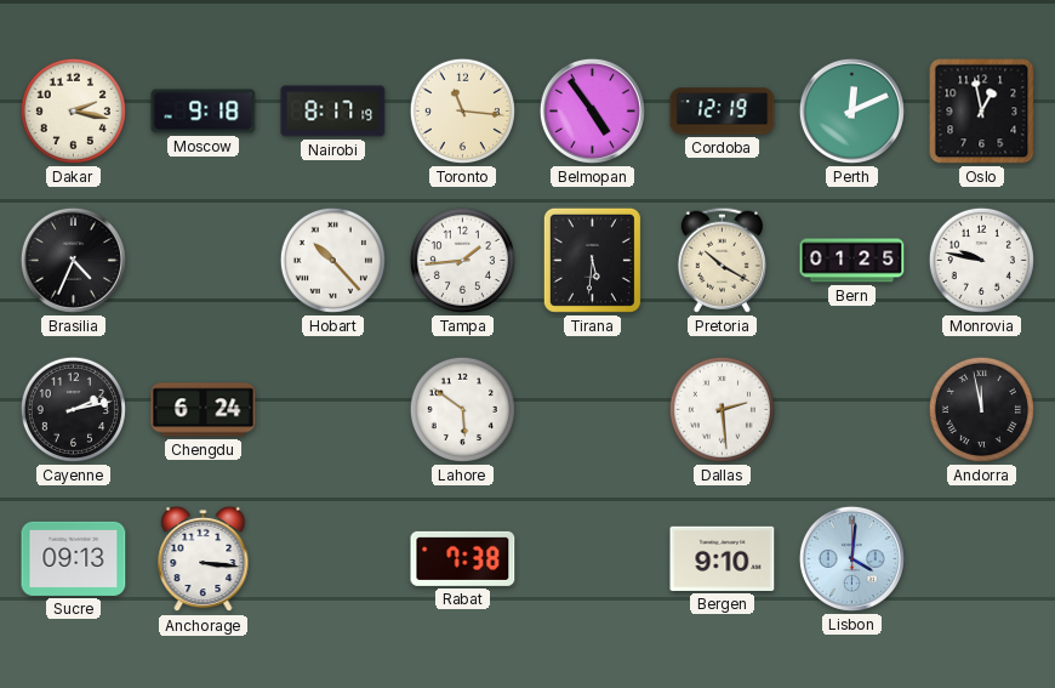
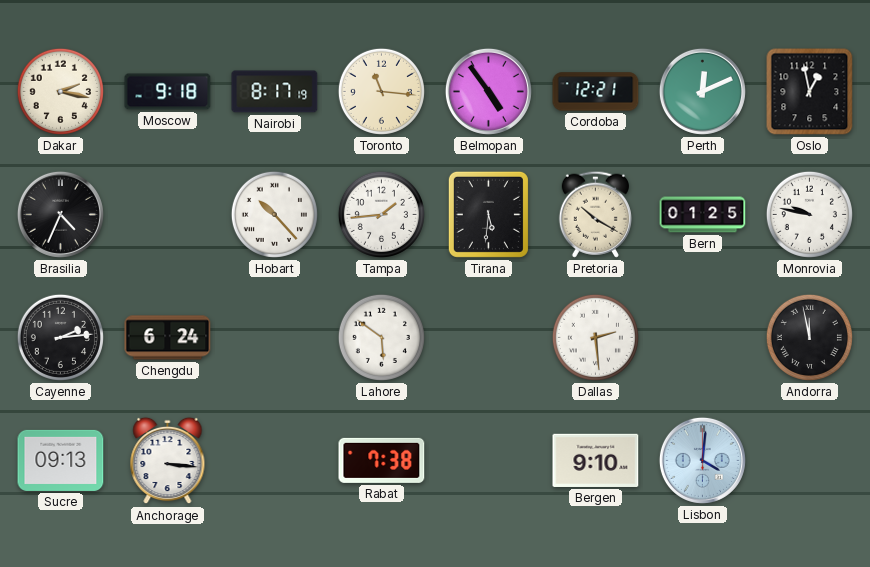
Cordoba: 12:19 -> 12:21
Cayenne: 2:13 -> 2:14
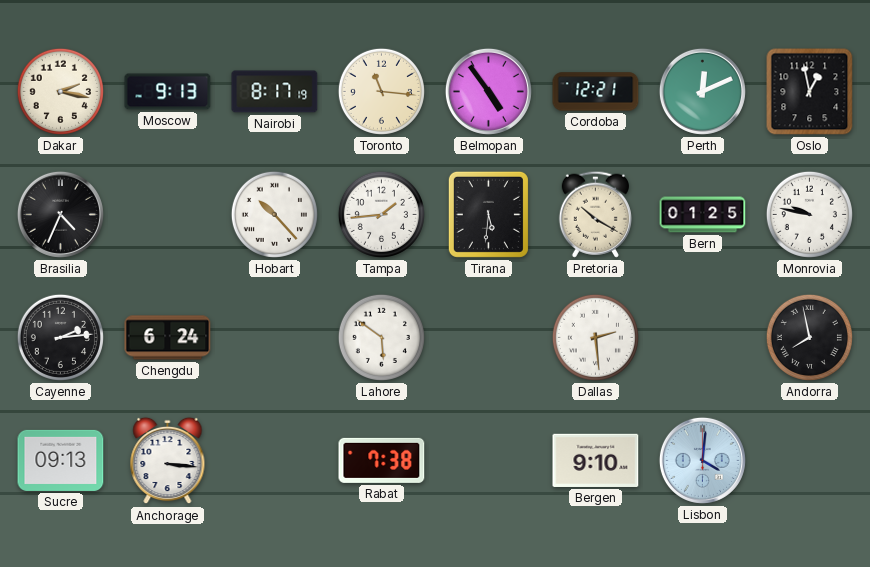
Moscow: 9:18 -> 9:13
Andorra: 11:58 -> 7:58
